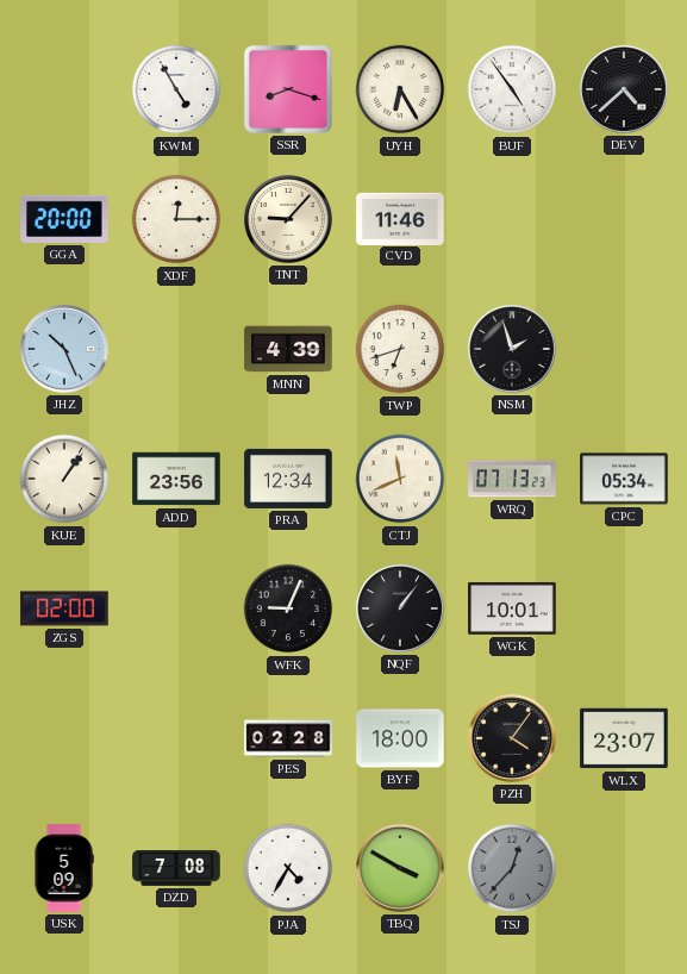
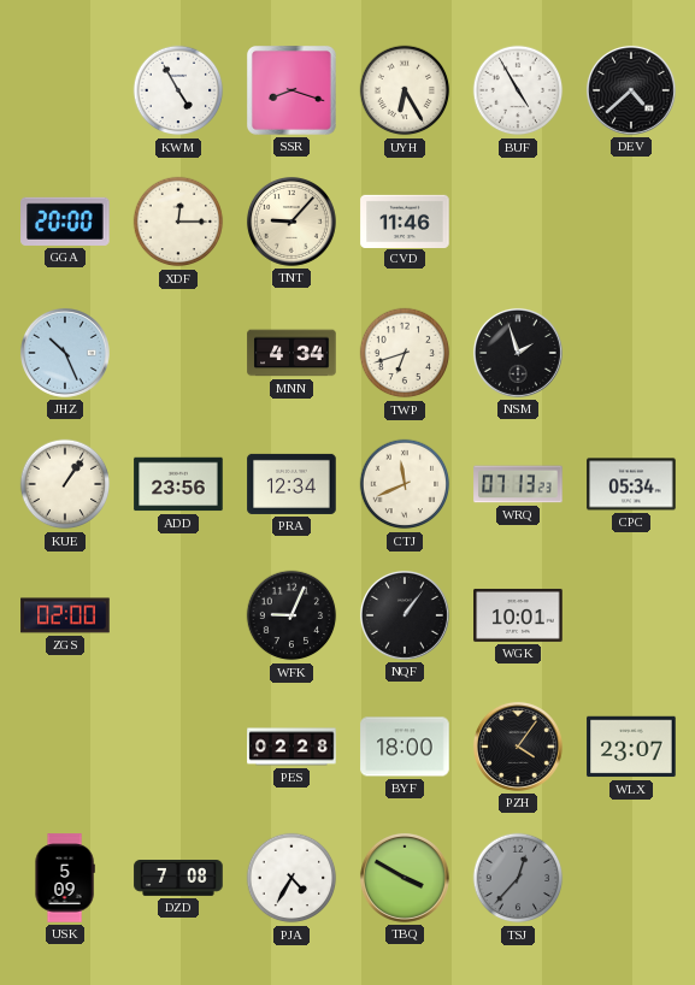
BUF: 4:54 -> 4:55
MNN: 4:39 -> 4:34
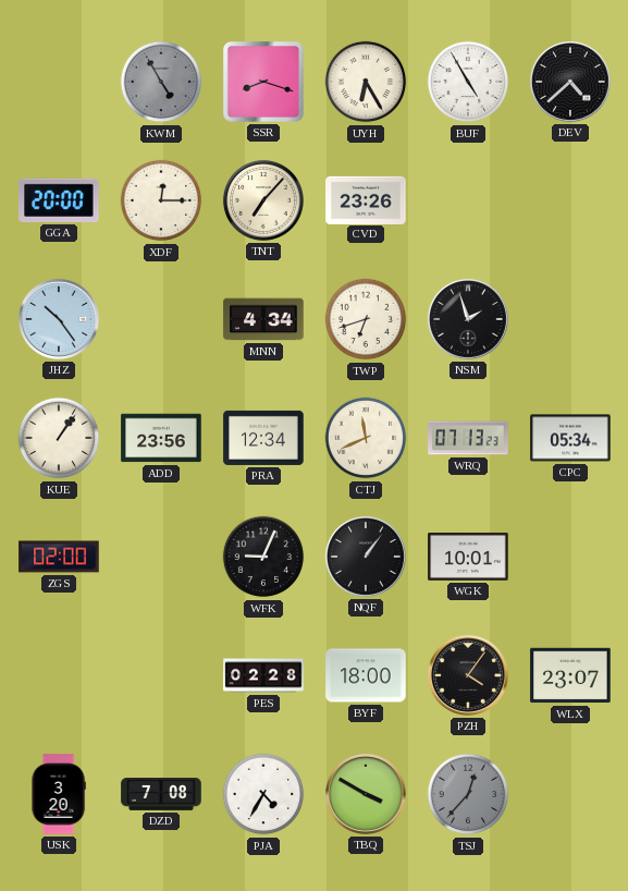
KWM dial: white -> grey
TNT: 9:07 -> 7:07
CVD: 11:46 -> 23:26
JHZ: 10:26 -> 10:24
USK: 5:09 -> 3:20
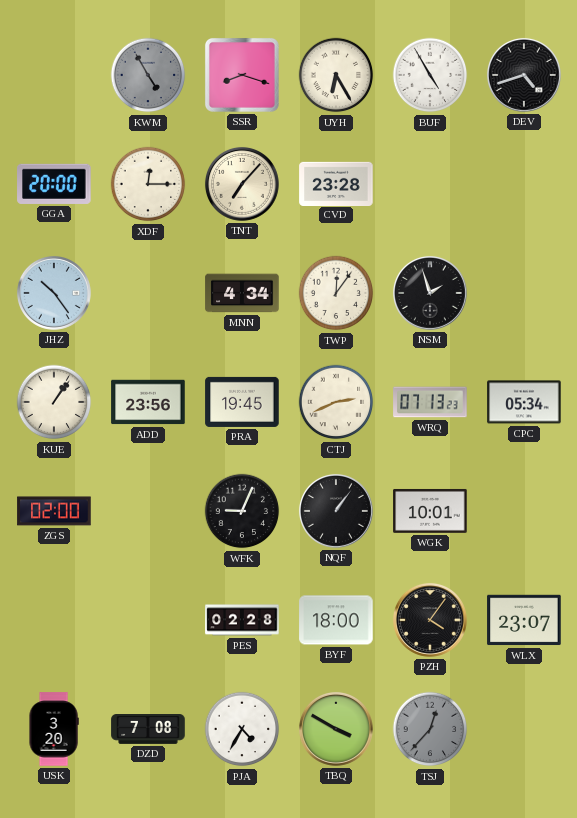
DEV: 4:38 -> 4:42
CVD: 23:26 -> 23:28
TWP: 6:42 -> 12:06
PRA: 12:34 -> 19:45
CTJ: 11:41 -> 2:41
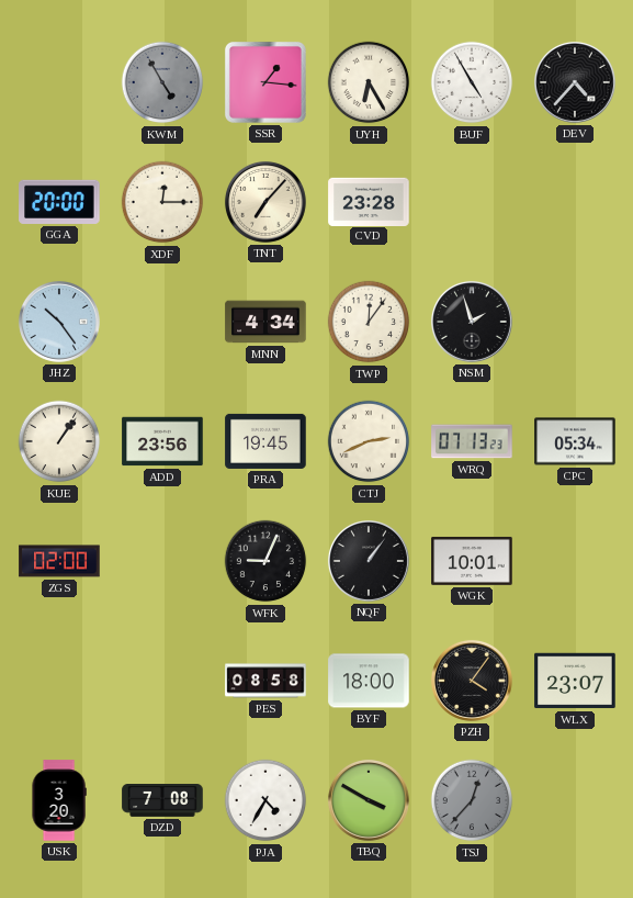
SSR: 8:18 -> 1:16
DEV: 4:42 -> 4:37
PES: 02:28 -> 08:58
